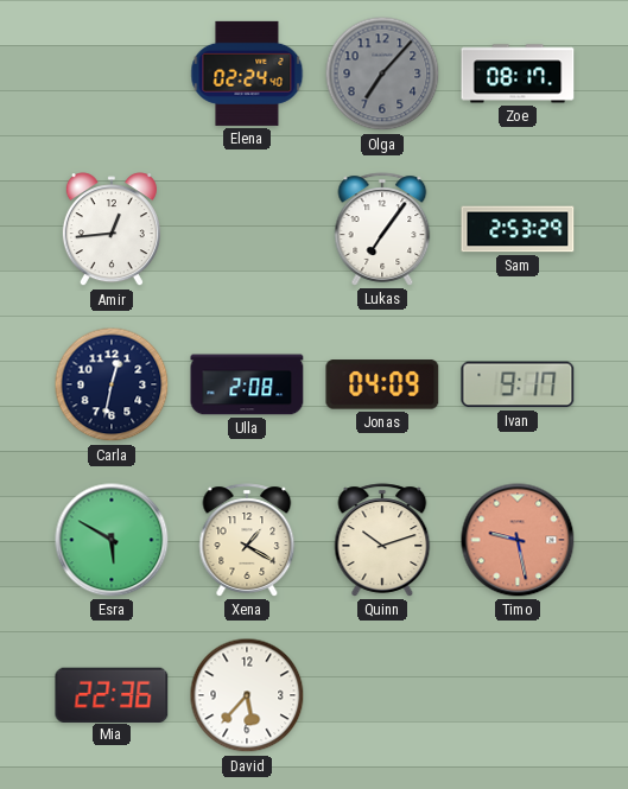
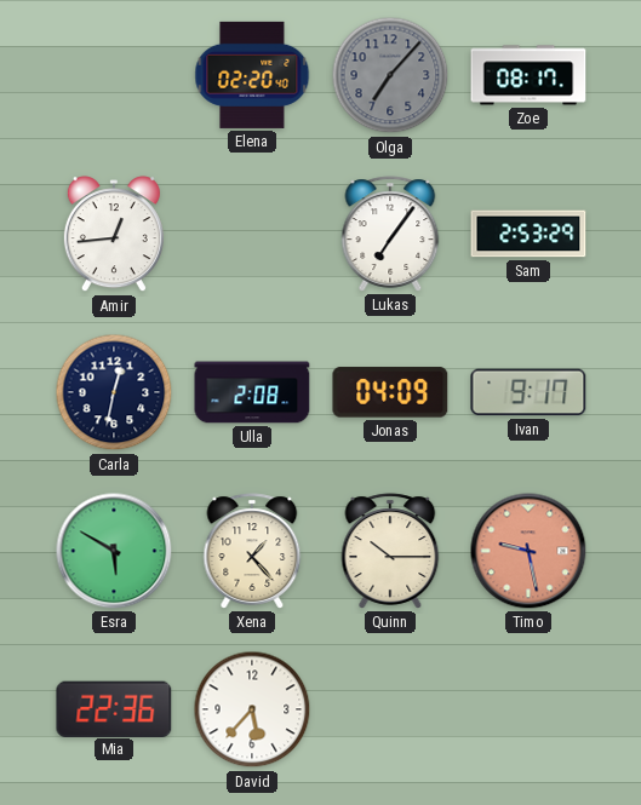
Elena: 02:24 -> 02:20
Xena: 1:20 -> 1:23
Quinn: 10:12 -> 10:15
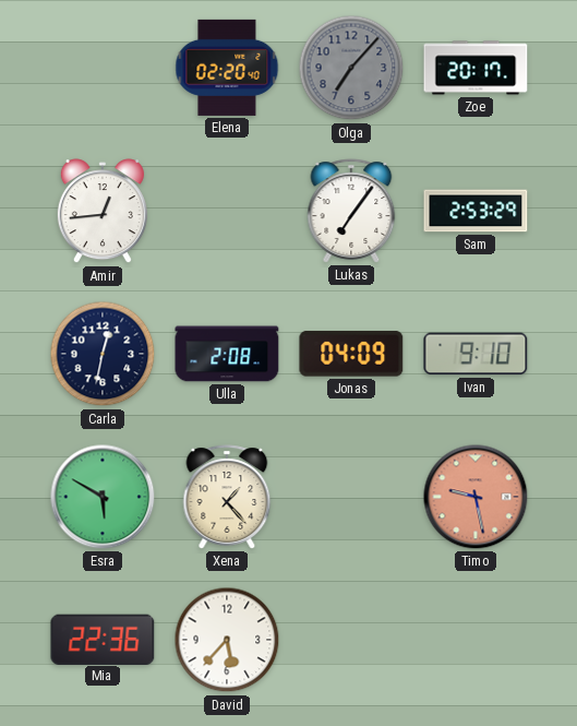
Zoe: 08:17 -> 20:17
Ivan: 9:17 -> 9:10
Quinn: 10:15 -> none
